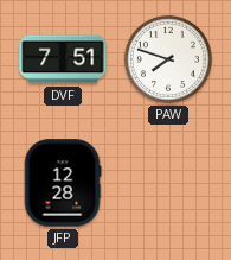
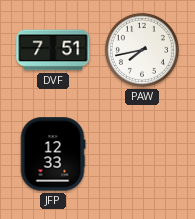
PAW: 7:48 -> 7:43
JFP: 12:28 -> 12:33
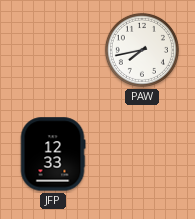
DVF: 7:51 -> none
